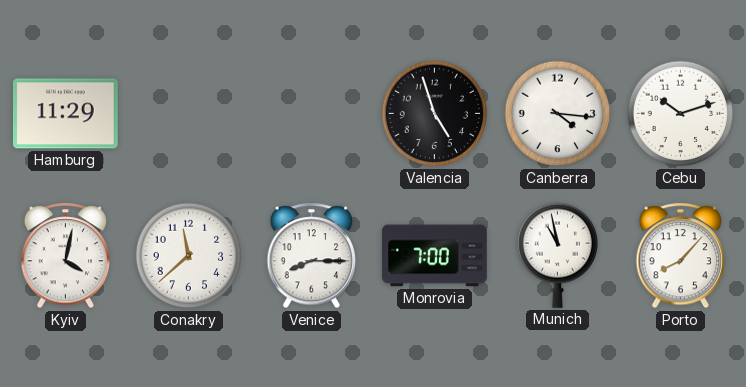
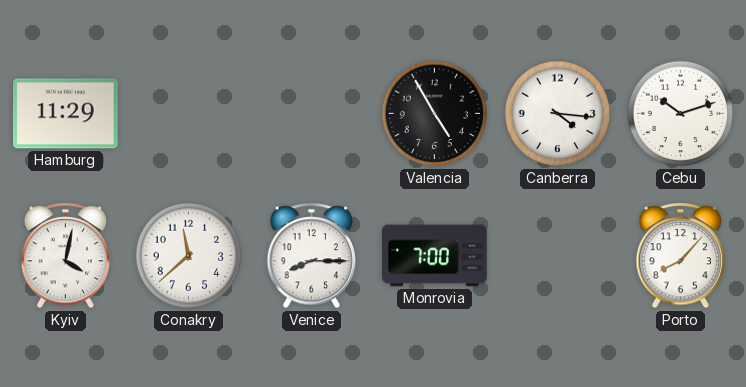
Valencia: 4:57 -> 4:55
Munich: 10:58 -> none
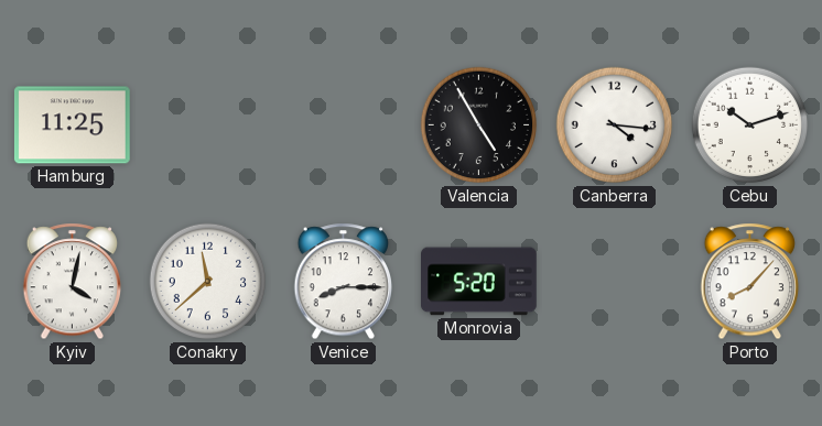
Hamburg: 11:29 -> 11:25
Monrovia: 7:00 -> 5:20
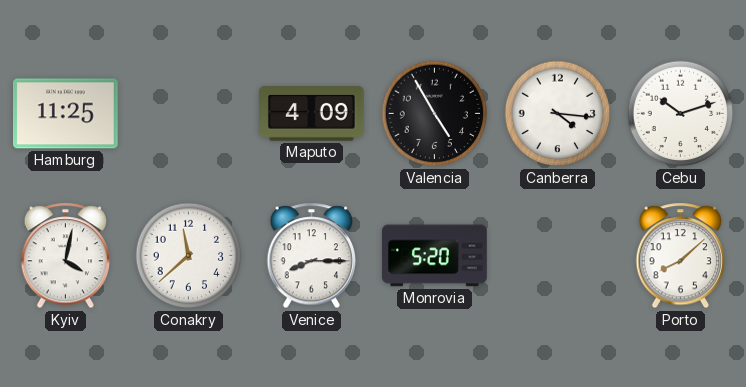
Maputo: none -> 4:09
Porto: 8:07 -> 8:08
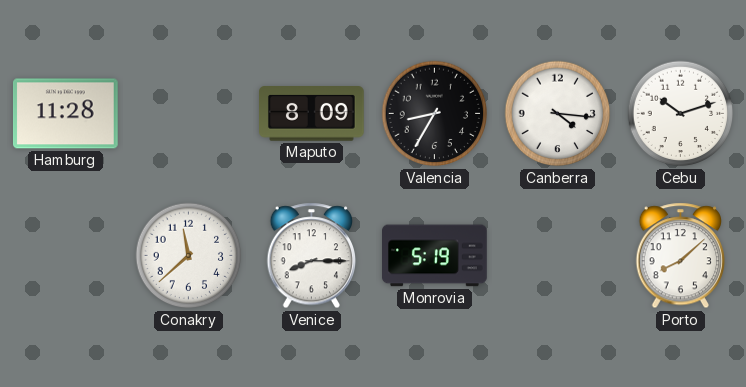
Hamburg: 11:25 -> 11:28
Maputo: 4:09 -> 8:09
Valencia: 4:55 -> 8:35
Kyiv: 4:02 -> none
Monrovia: 5:20 -> 5:19
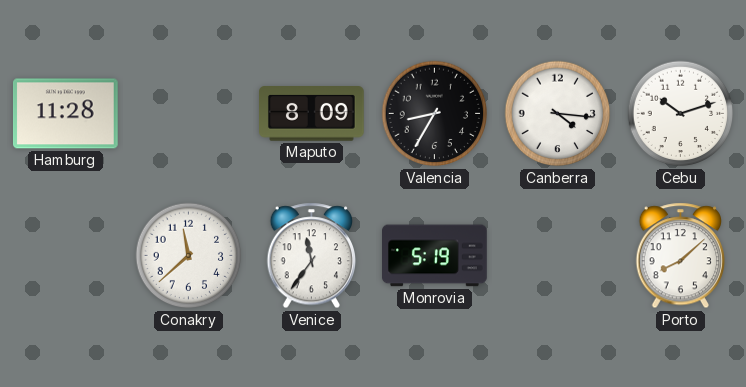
Venice: 8:15 -> 11:36
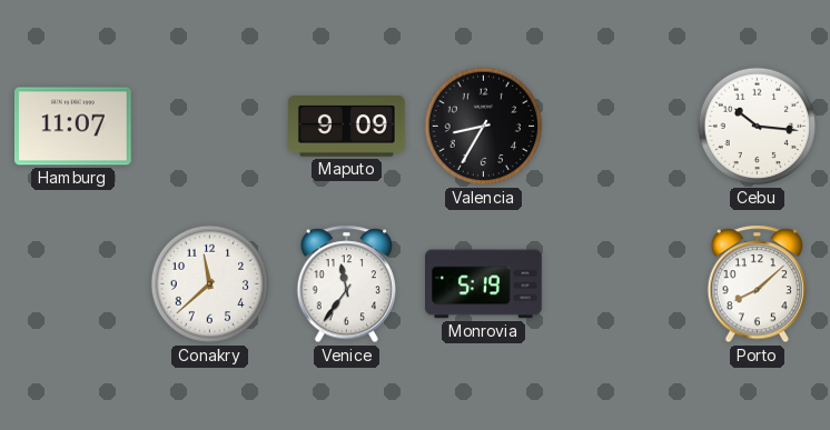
Hamburg: 11:28 -> 11:07
Maputo: 8:09 -> 9:09
Canberra: 4:16 -> none
Cebu: 10:12 -> 10:16
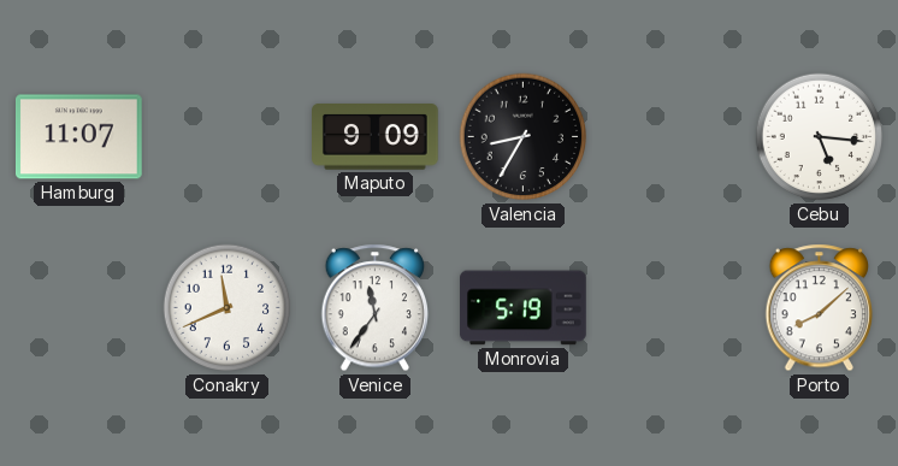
Cebu: 10:16 -> 5:16
Conakry: 11:38 -> 11:41
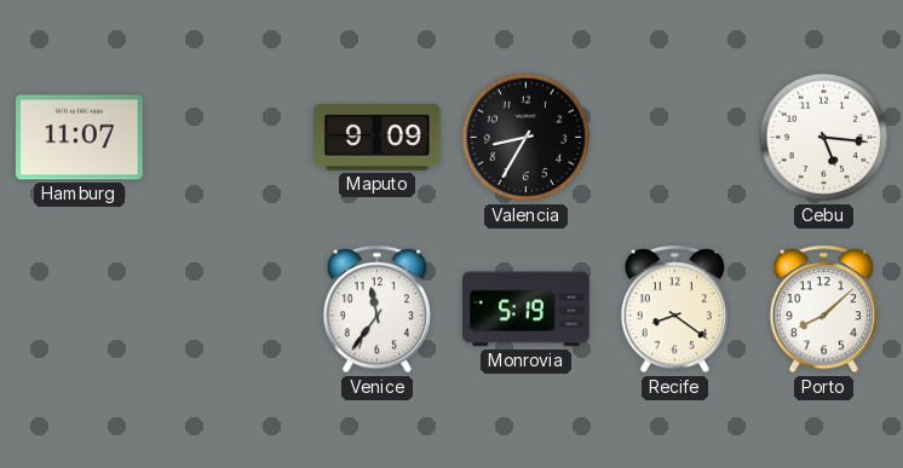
Conakry: 11:41 -> none
Recife: none -> 8:21
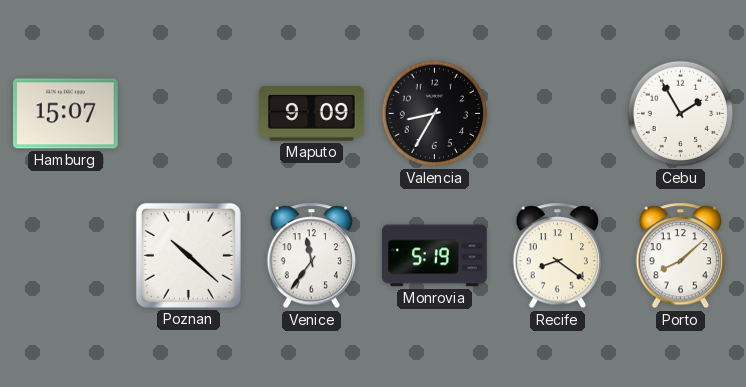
Hamburg: 11:07 -> 15:07
Cebu: 5:16 -> 1:55
Poznan: none -> 10:22
